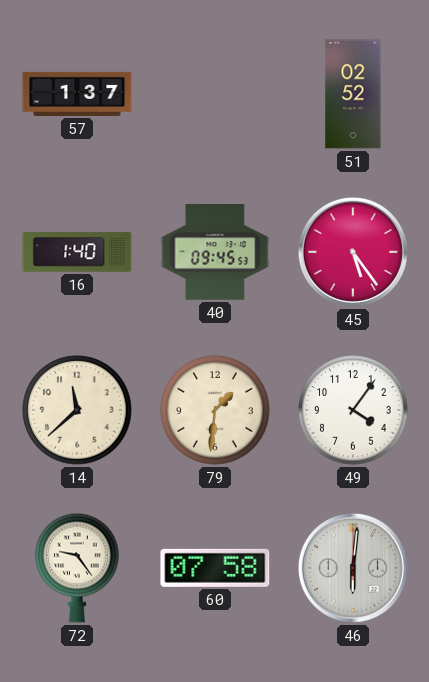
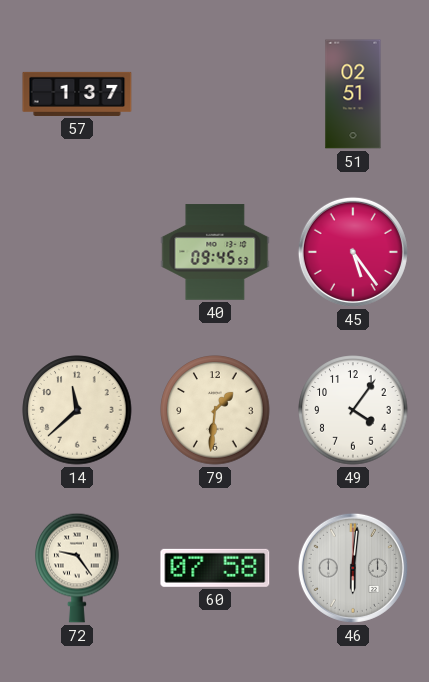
51: 02:52 -> 02:51
16: 1:40 -> none
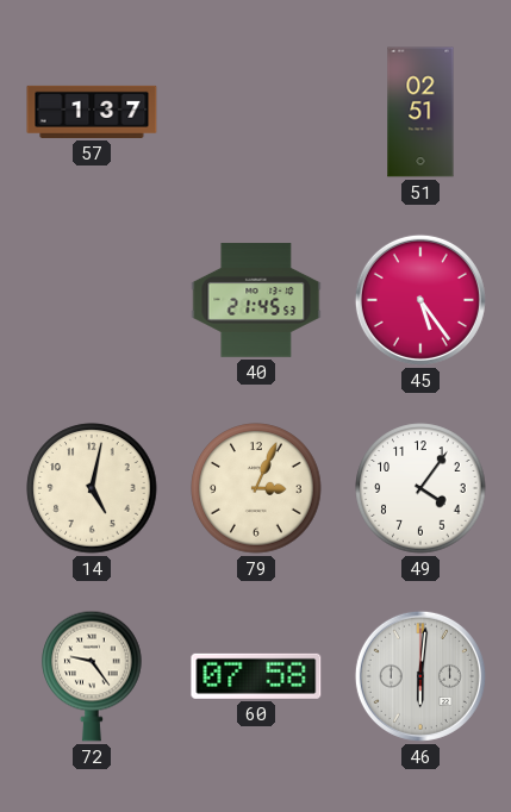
40: 09:45 -> 21:45
14: 11:38 -> 5:02
79: 1:31 -> 3:04
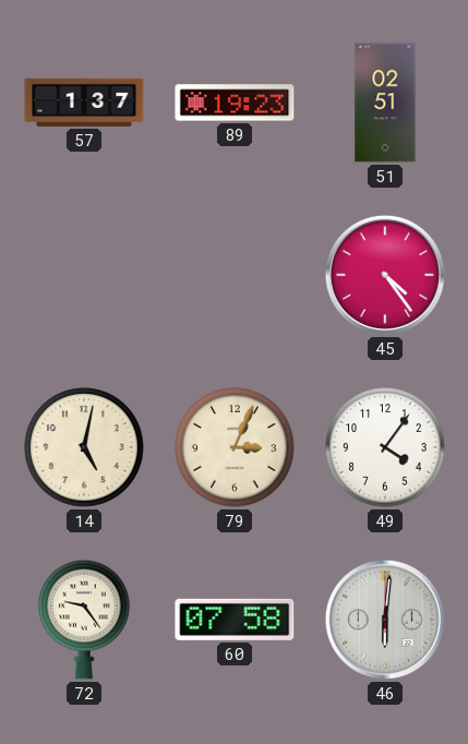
89: none -> 19:23
40: 21:45 -> none
45: 5:24 -> 4:24
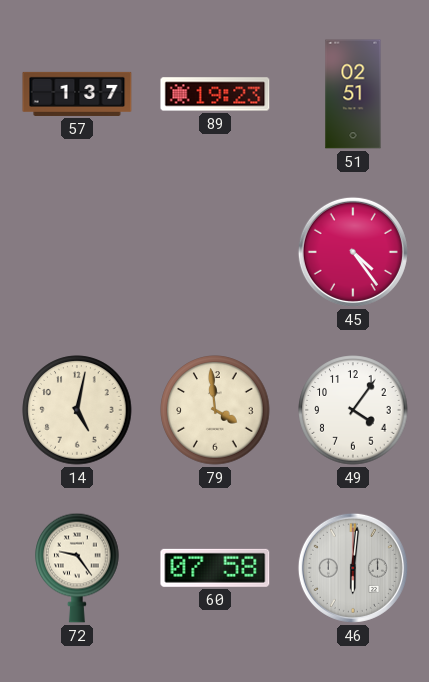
79: 3:04 -> 3:59
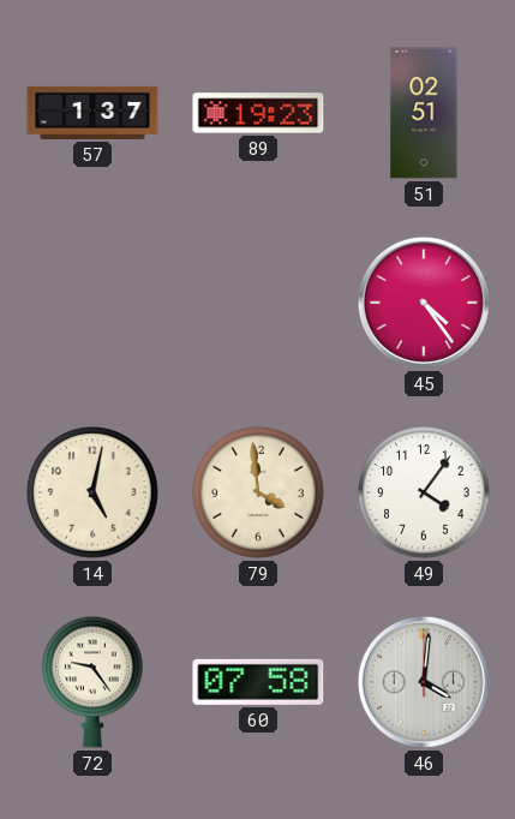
46: 6:01 -> 4:01
